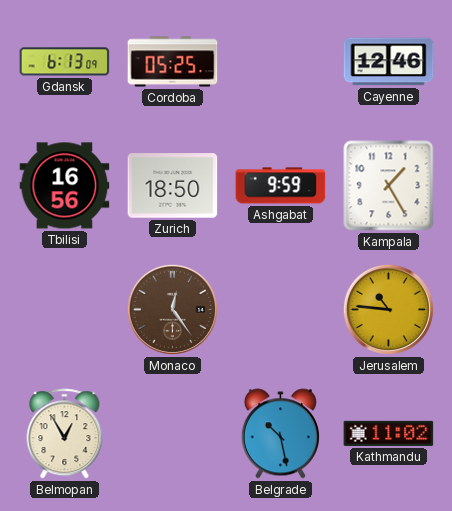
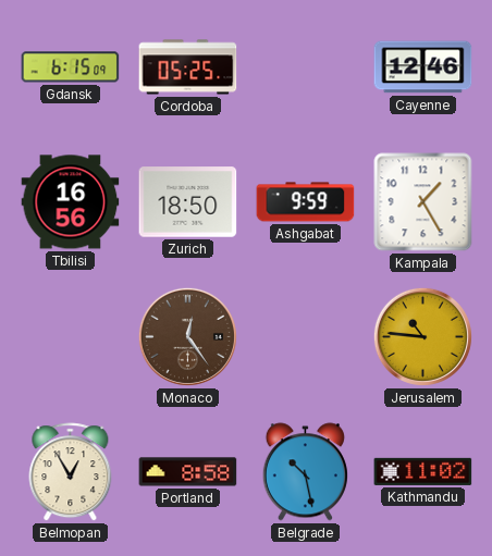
Gdansk: 6:13 -> 6:15
Portland: none -> 8:58
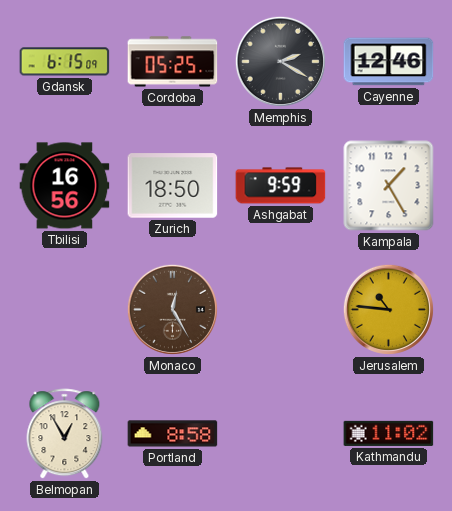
Memphis: none -> 2:20
Monaco: 12:24 -> 12:25
Belgrade: 10:28 -> none
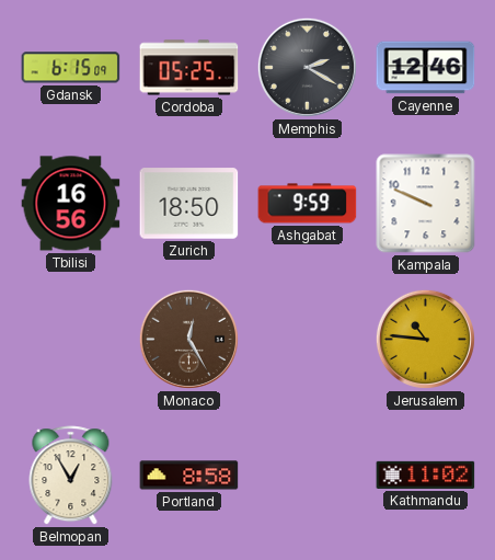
Kampala: 1:25 -> 9:49
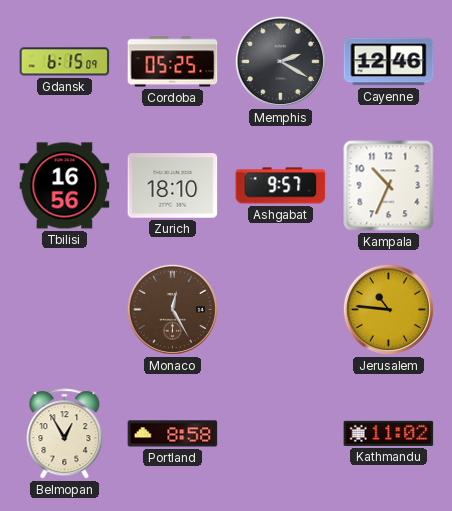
Zurich: 18:50 -> 18:10
Ashgabat: 9:59 -> 9:57
Kampala: 9:49 -> 10:34
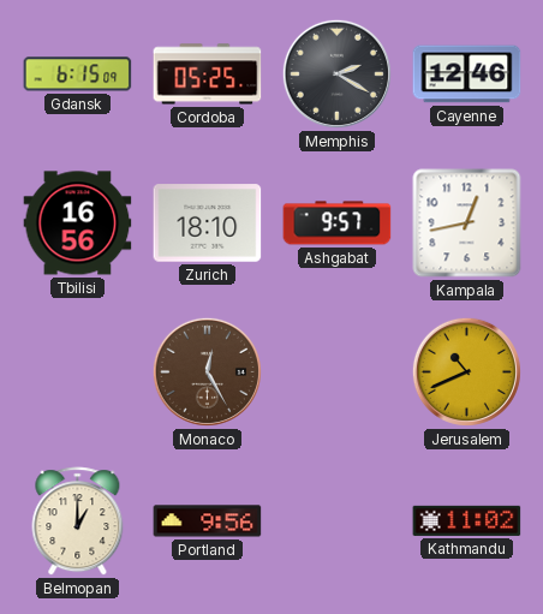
Kampala: 10:34 -> 12:43
Jerusalem: 10:46 -> 10:41
Belmopan: 12:55 -> 1:00
Portland: 8:58 -> 9:56
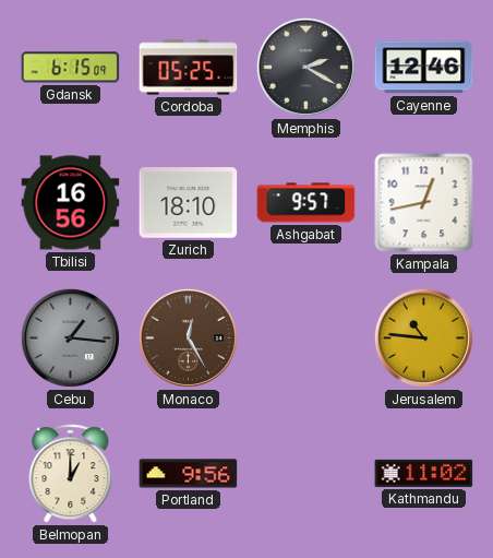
Cebu: none -> 1:16
Jerusalem: 10:41 -> 10:46
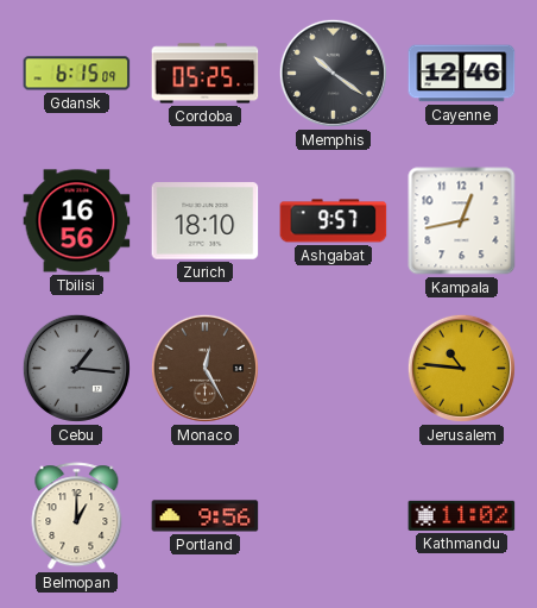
Memphis: 2:20 -> 10:21
